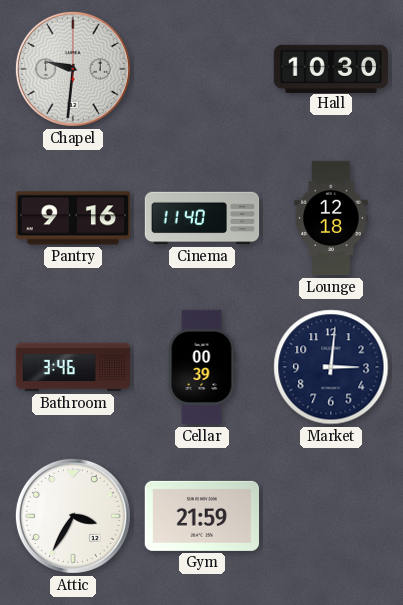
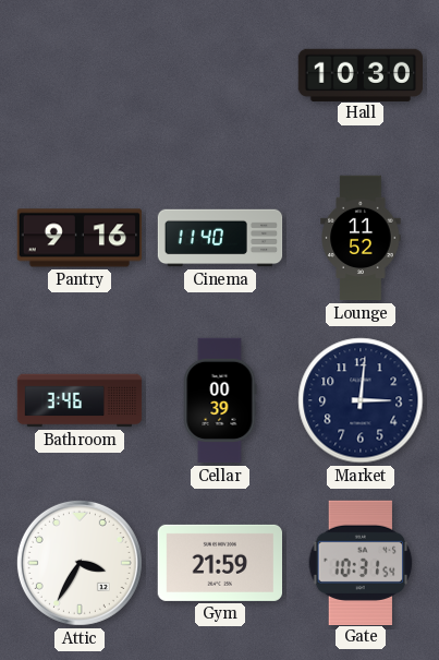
Chapel: 9:31 -> none
Lounge: 12:18 -> 11:52
Gate: none -> 10:31
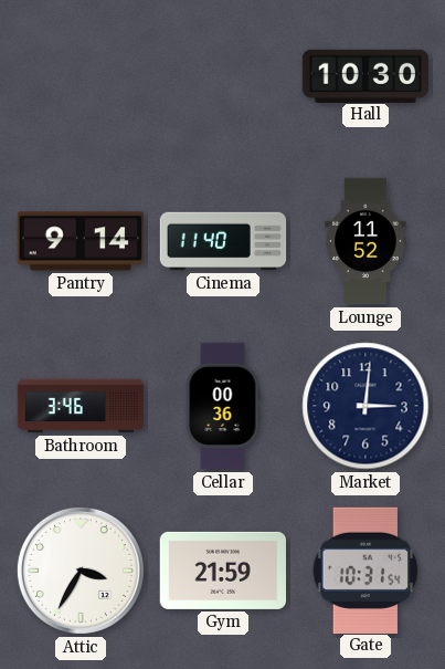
Pantry: 9:16 -> 9:14
Cellar: 00:39 -> 00:36
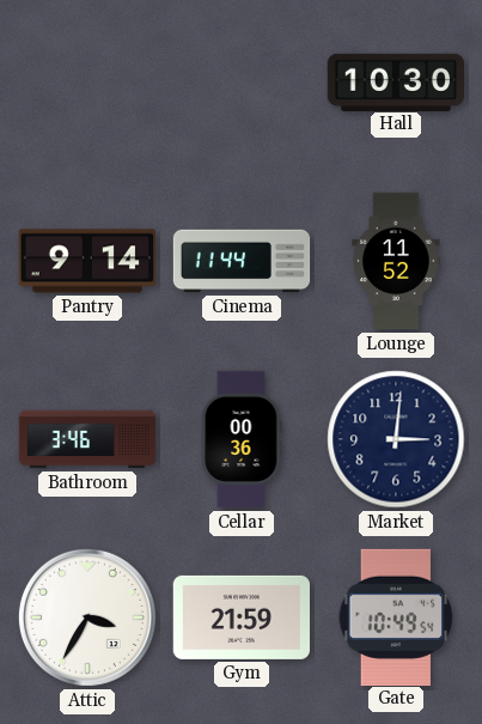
Cinema: 11:40 -> 11:44
Gate: 10:31 -> 10:49
